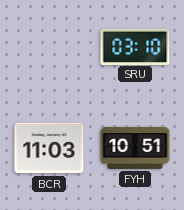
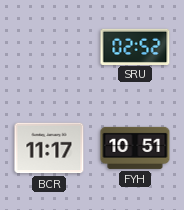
SRU: 03:10 -> 02:52
BCR: 11:03 -> 11:17
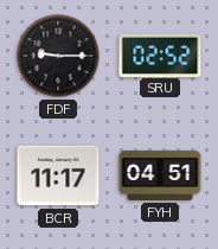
FDF: none -> 9:15
FYH: 10:51 -> 04:51
